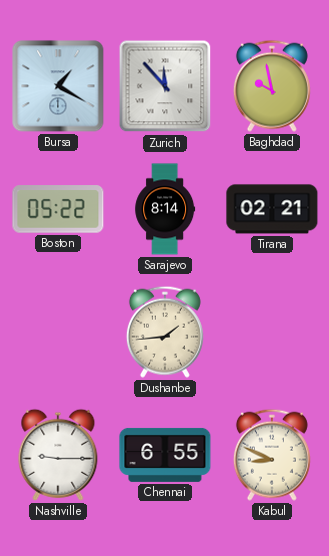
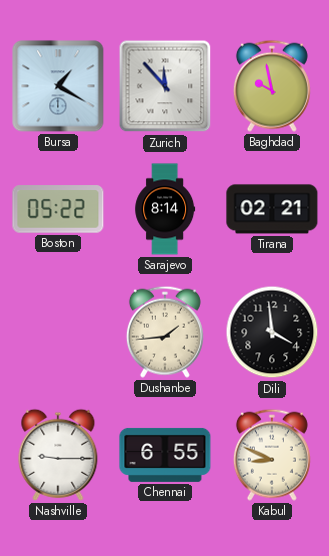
Dili: none -> 3:59
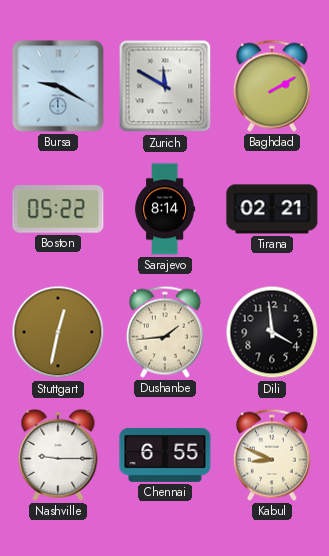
Bursa: 1:20 -> 9:20
Zurich: 11:53 -> 11:50
Baghdad: 9:58 -> 2:10
Stuttgart: none -> 12:32
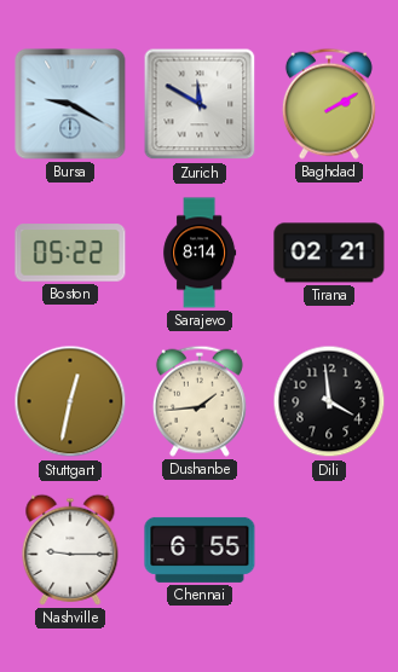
Kabul: 8:49 -> none
